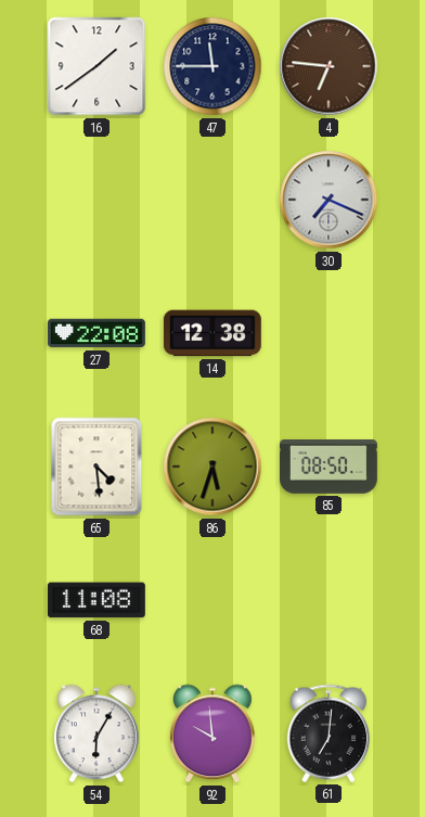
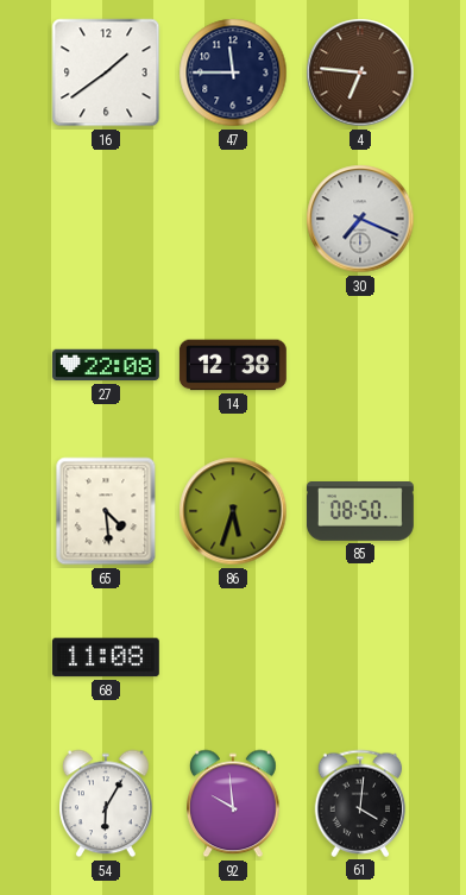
61: 7:01 -> 4:01
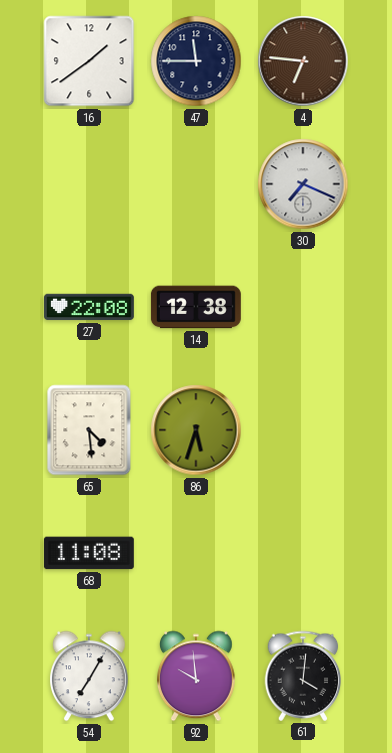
85: 08:50 -> none
54: 6:05 -> 7:05
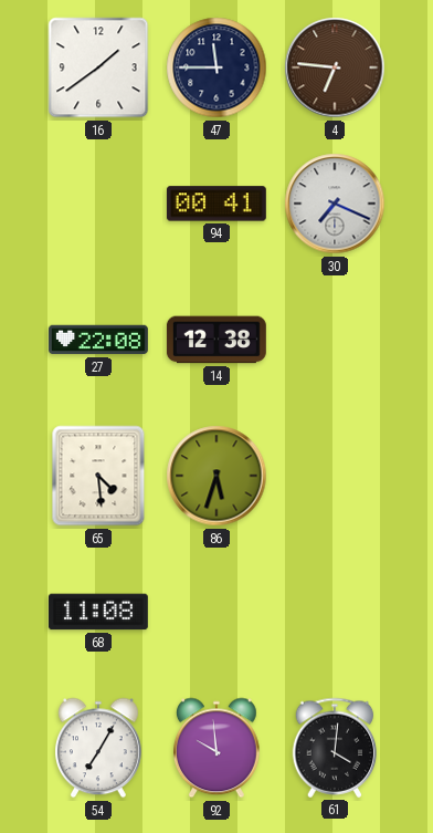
94: none -> 00:41
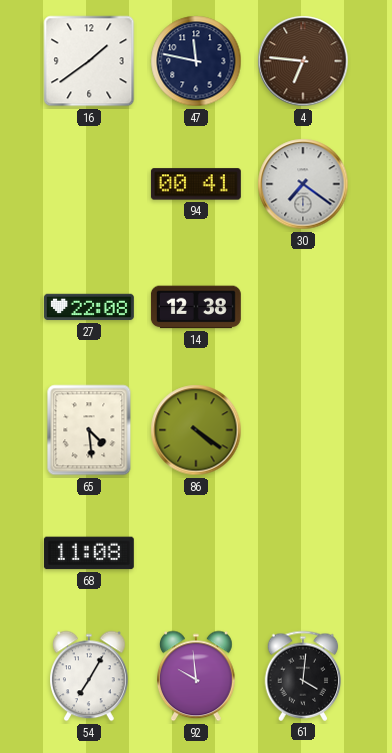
47: 11:45 -> 11:47
30: 7:19 -> 7:21
86: 5:33 -> 4:21
